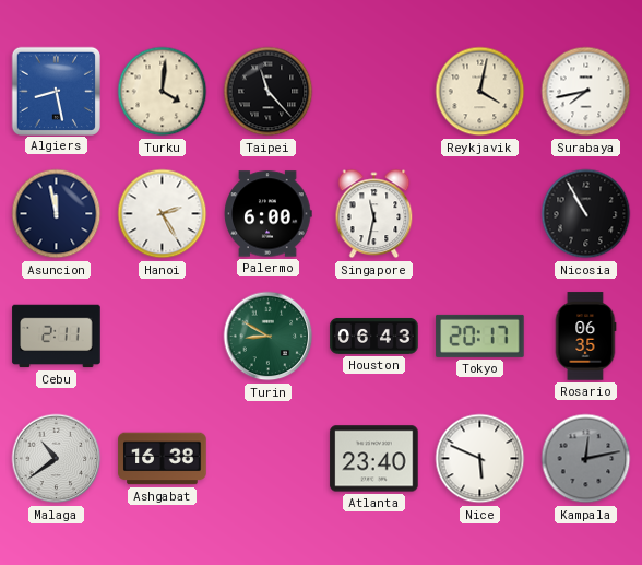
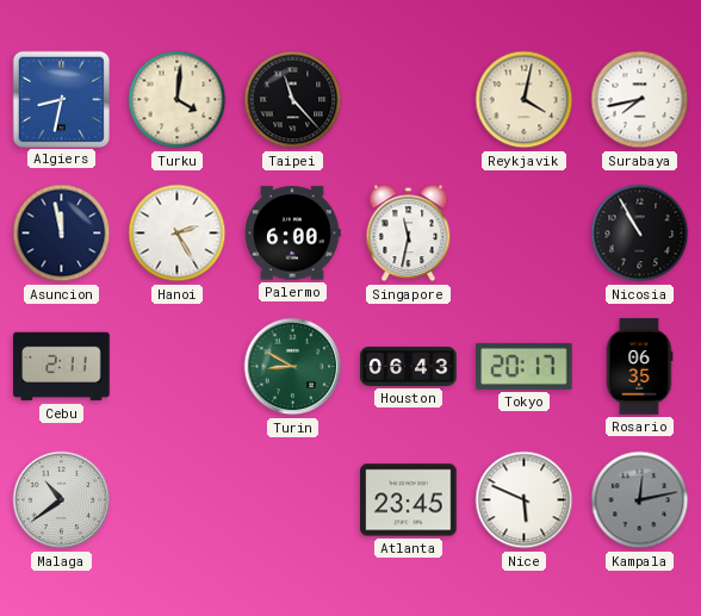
Algiers: 8:28 -> 8:32
Ashgabat: 16:38 -> none
Atlanta: 23:40 -> 23:45
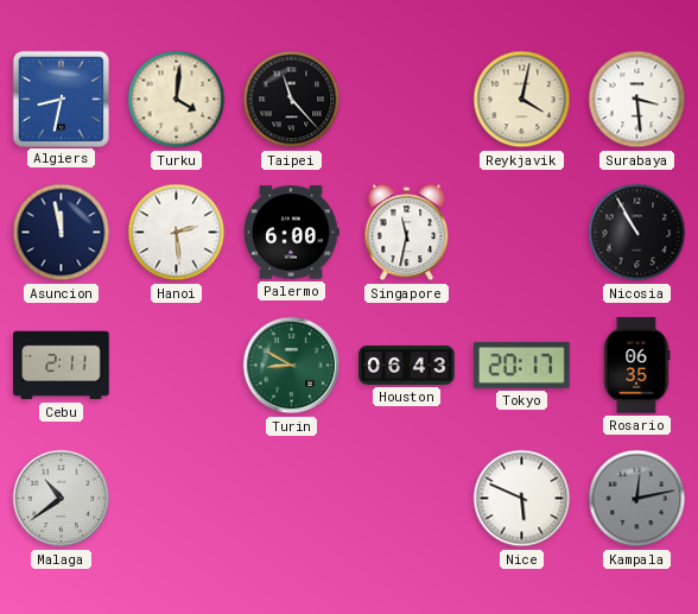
Surabaya: 7:43 -> 3:29
Hanoi: 2:25 -> 2:29
Atlanta: 23:45 -> none
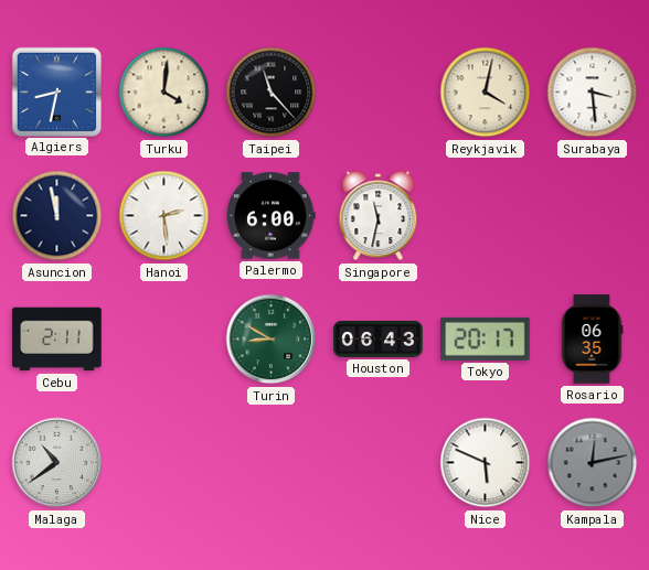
Nicosia: 10:55 -> none
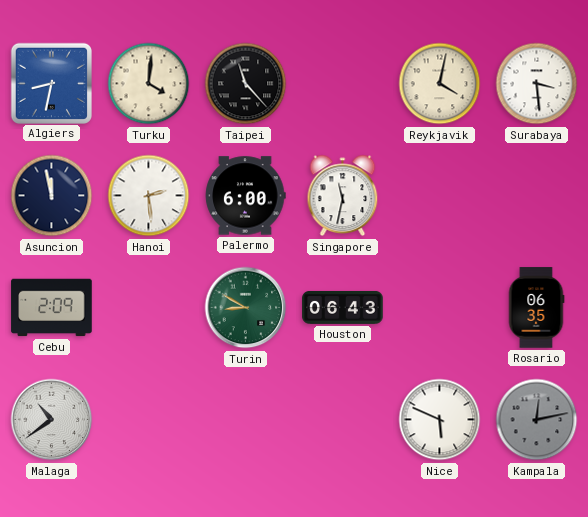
Cebu: 2:11 -> 2:09
Tokyo: 20:17 -> none
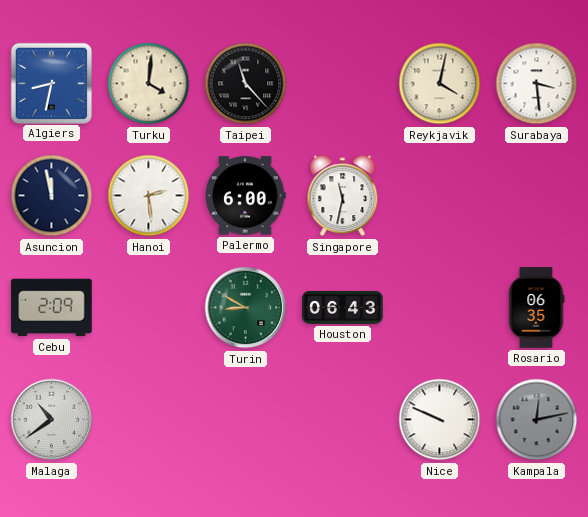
Nice: 5:49 -> 9:49
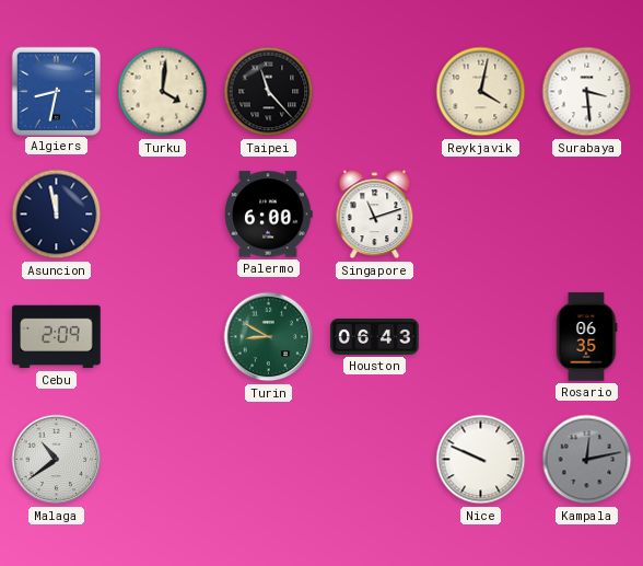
Hanoi: 2:29 -> none
Singapore: 11:32 -> 11:12
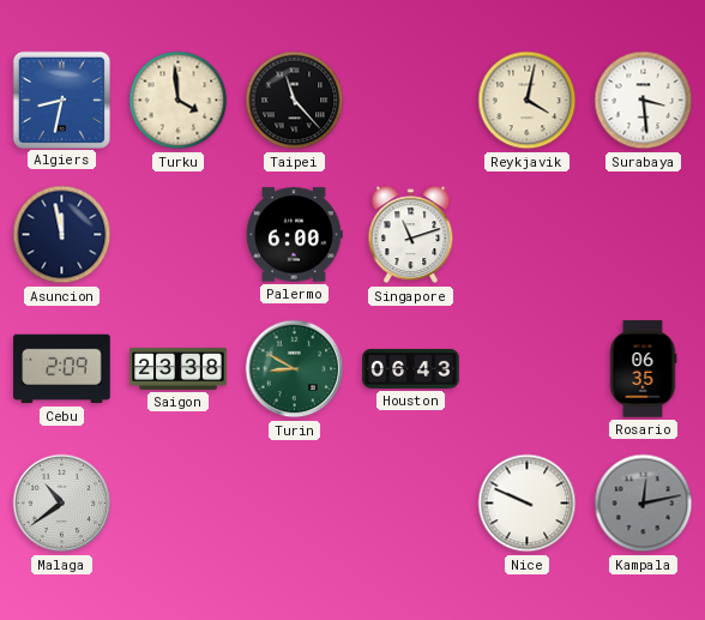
Turku: 4:01 -> 3:59
Saigon: none -> 23:38
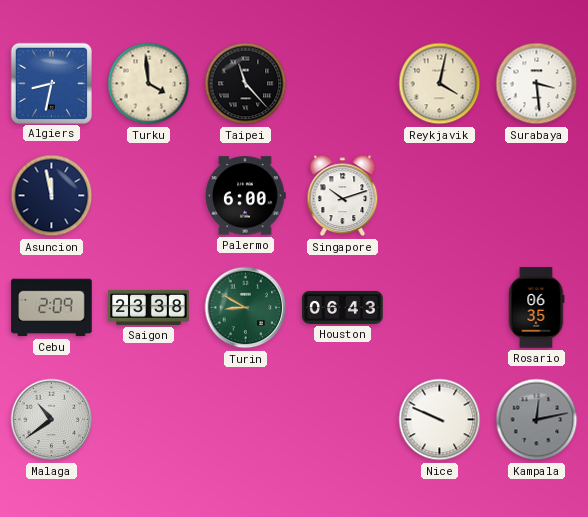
Singapore: 11:12 -> 10:12
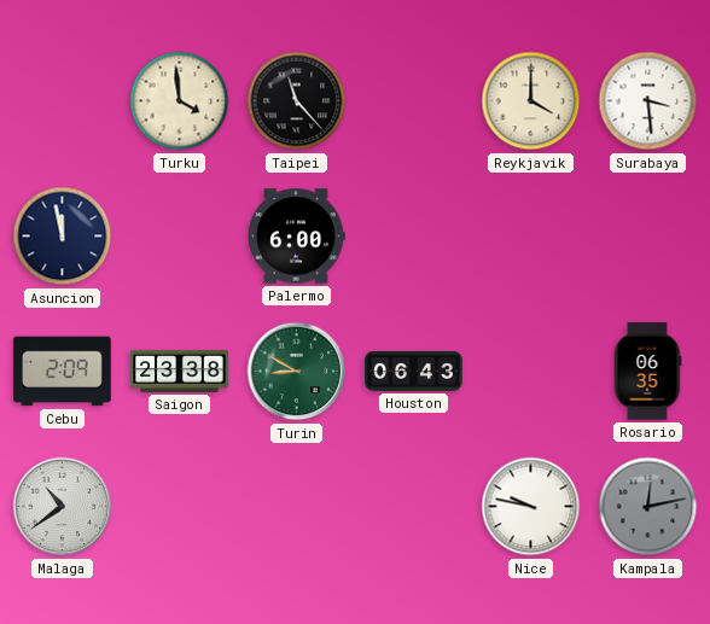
Algiers: 8:32 -> none
Reykjavik: 4:02 -> 4:00
Singapore: 10:12 -> none
Nice: 9:49 -> 9:47
